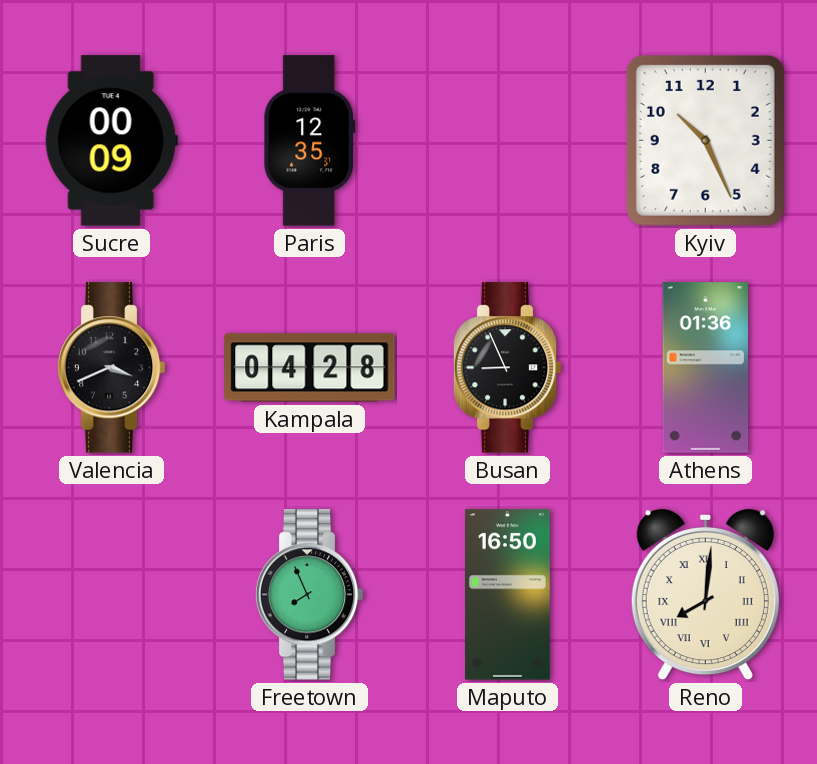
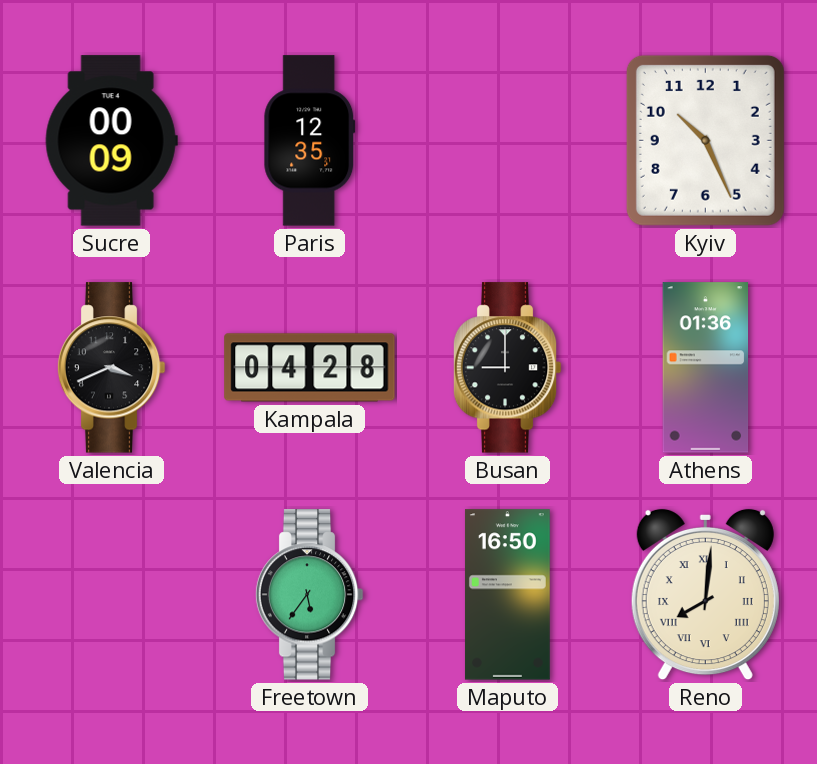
Busan: 8:56 -> 9:00
Freetown: 7:56 -> 5:36
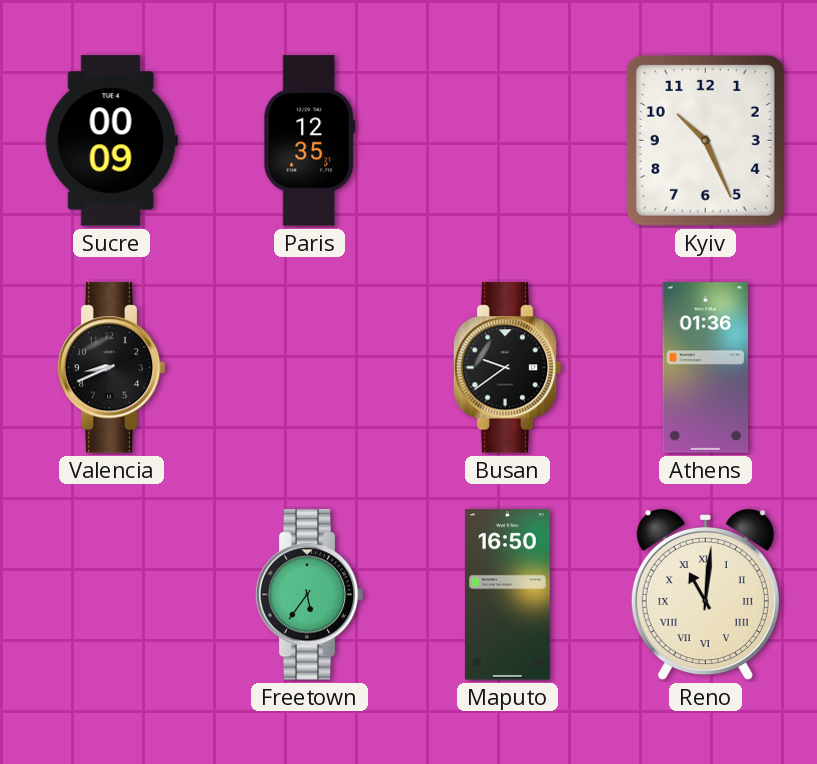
Valencia: 3:41 -> 8:41
Kampala: 04:28 -> none
Busan: 9:00 -> 9:39
Reno: 8:01 -> 11:01
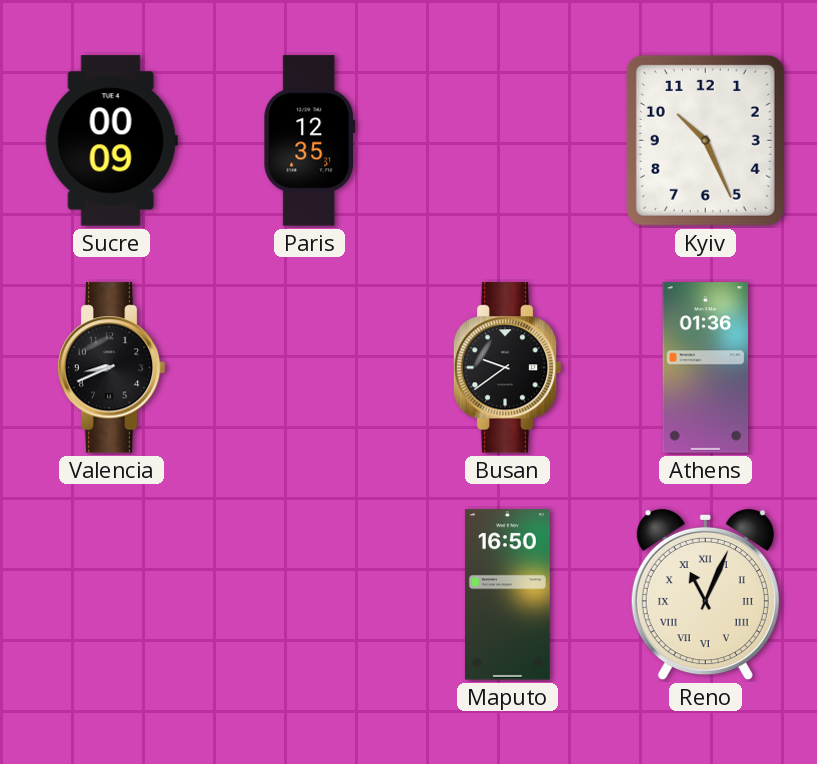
Freetown: 5:36 -> none
Reno: 11:01 -> 11:04
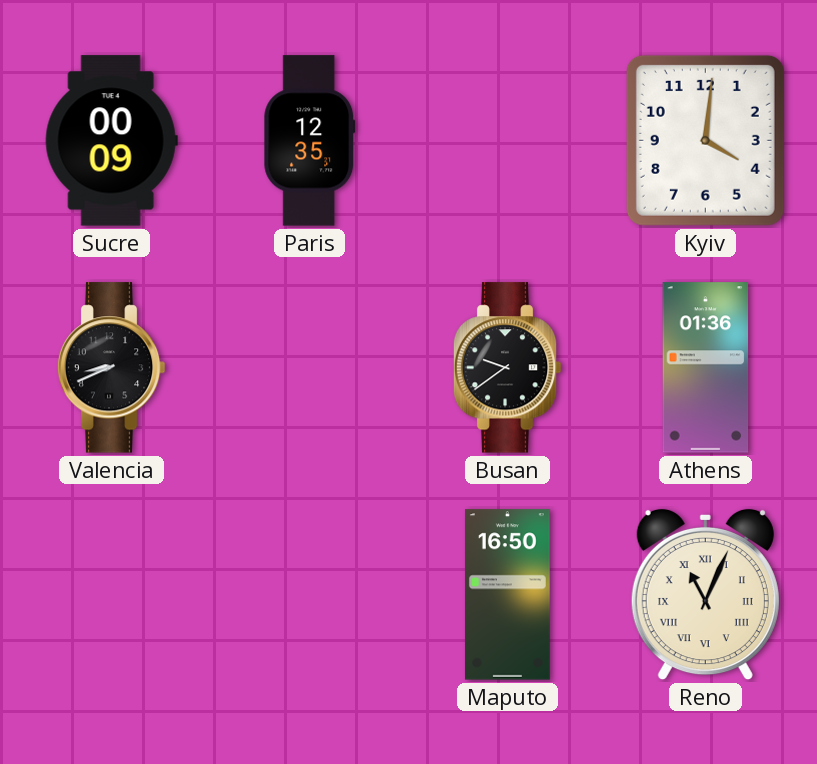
Kyiv: 10:26 -> 4:01
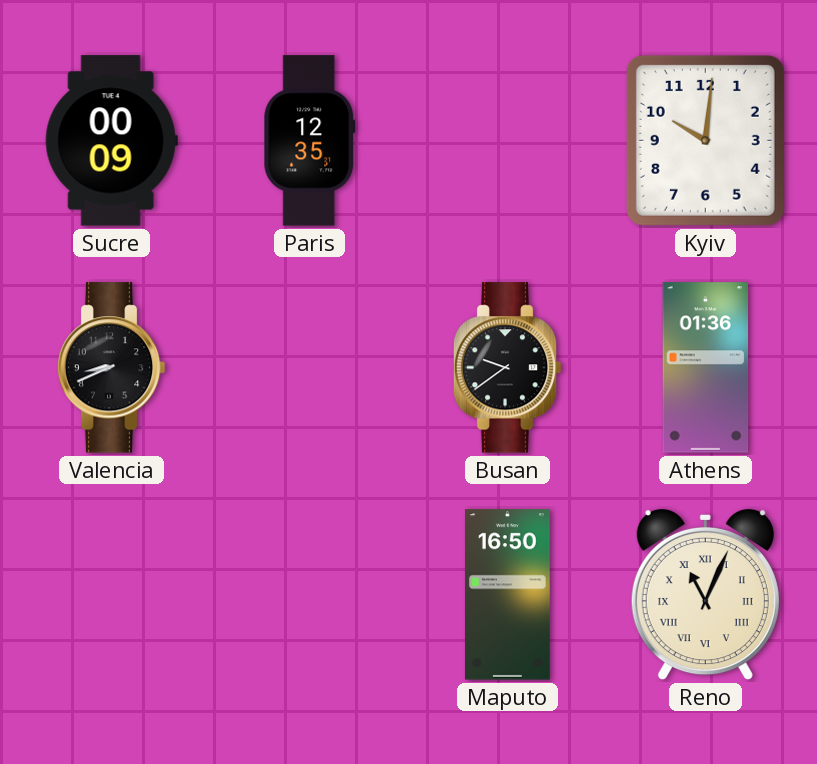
Kyiv: 4:01 -> 10:01
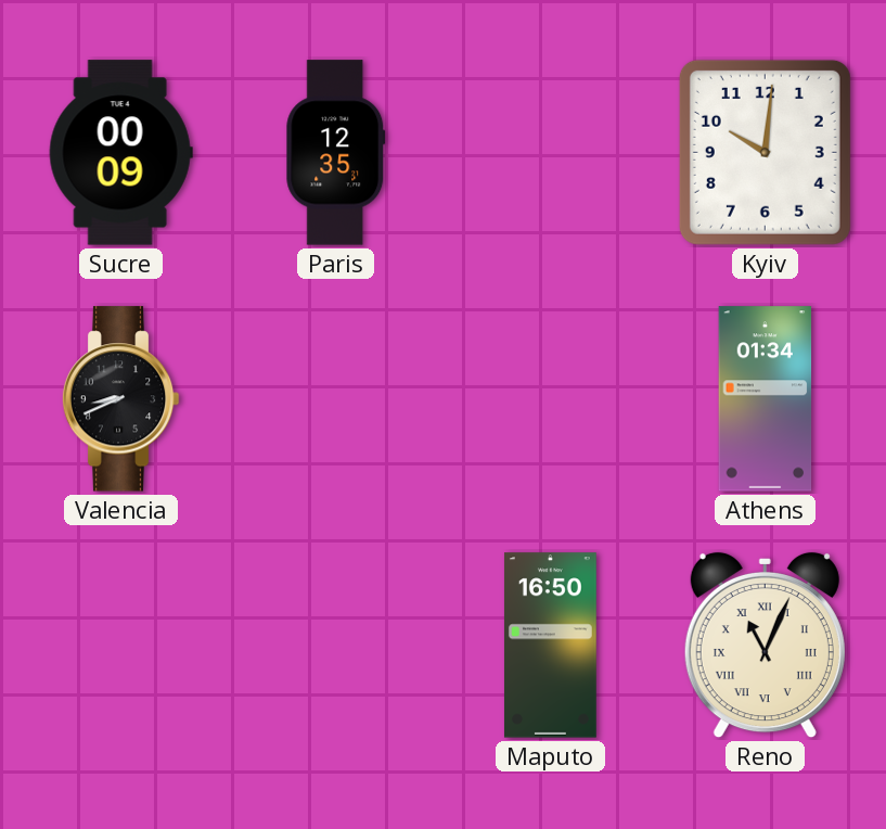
Busan: 9:39 -> none
Athens: 01:36 -> 01:34
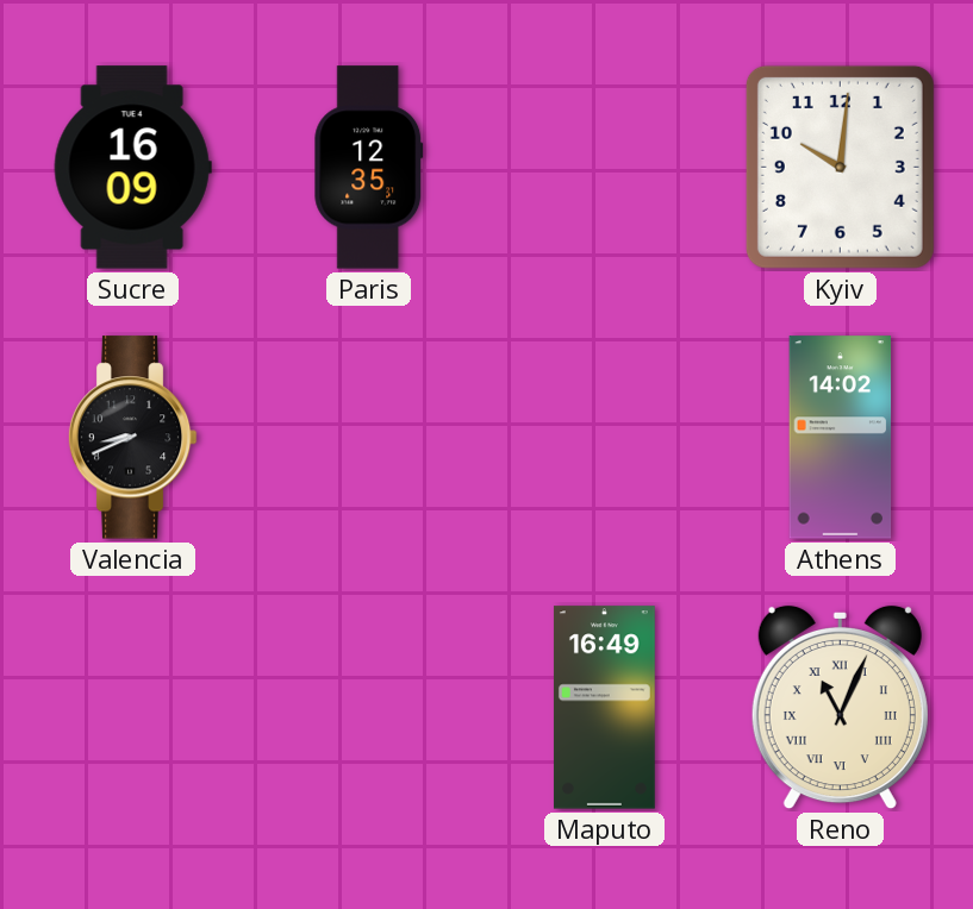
Sucre: 00:09 -> 16:09
Athens: 01:34 -> 14:02
Maputo: 16:50 -> 16:49
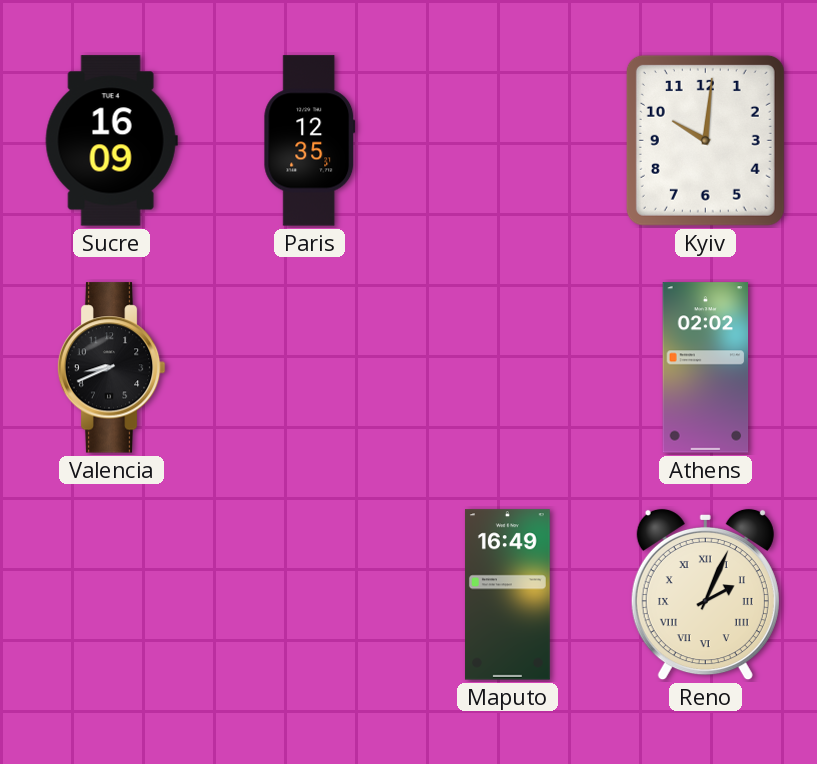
Athens: 14:02 -> 02:02
Reno: 11:04 -> 2:04
